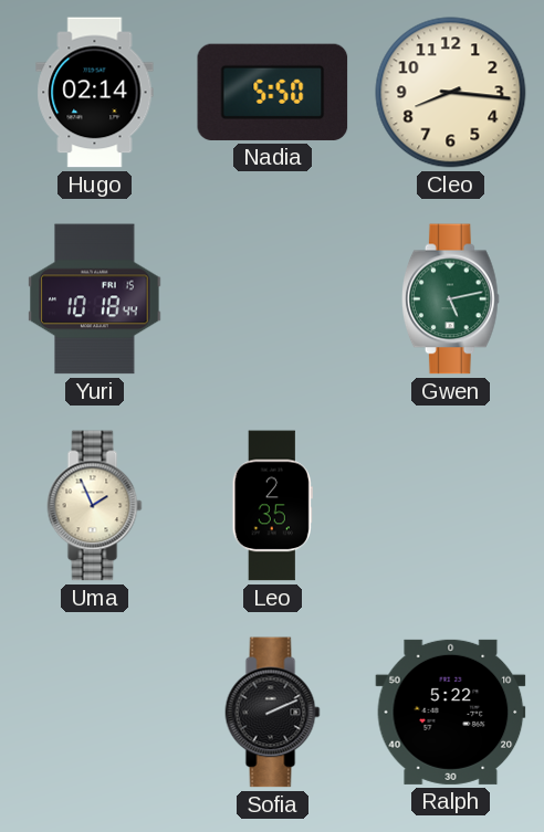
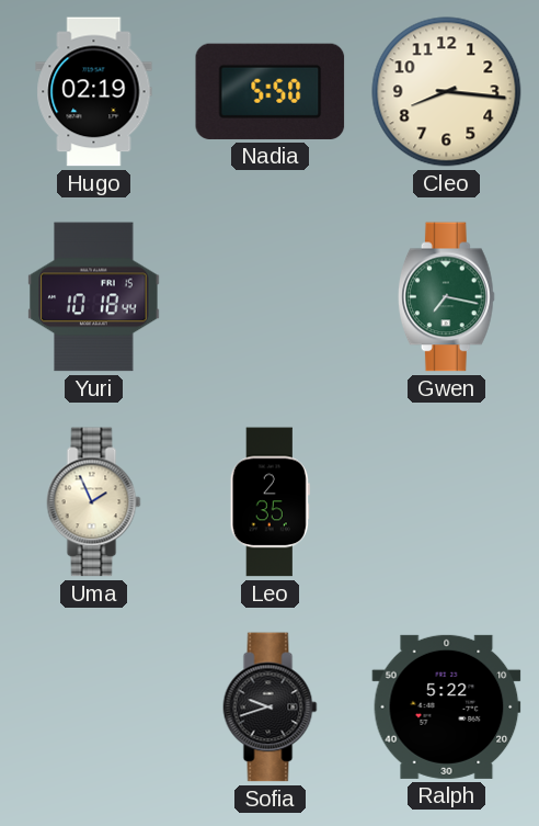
Hugo: 02:14 -> 02:19
Gwen: 5:13 -> 7:17
Sofia: 2:11 -> 9:42
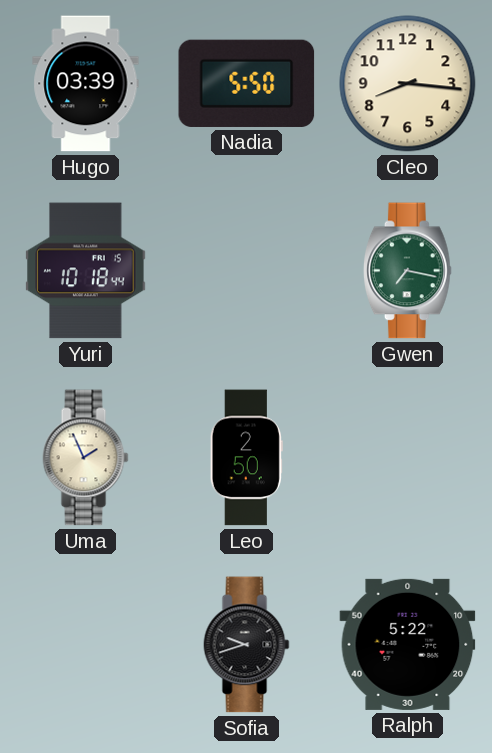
Hugo: 02:19 -> 03:39
Leo: 2:35 -> 2:50
